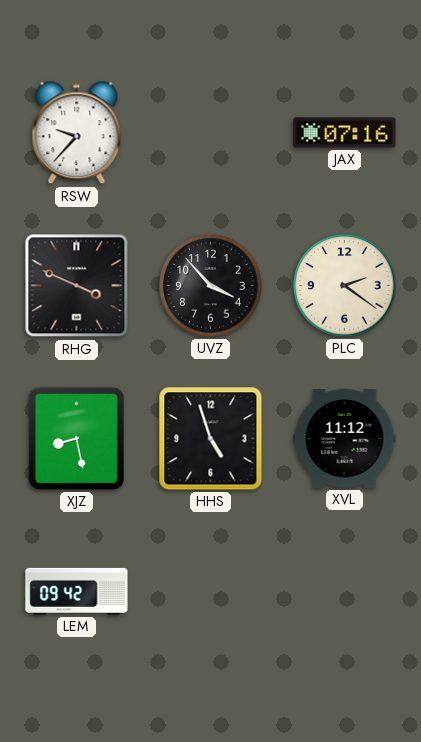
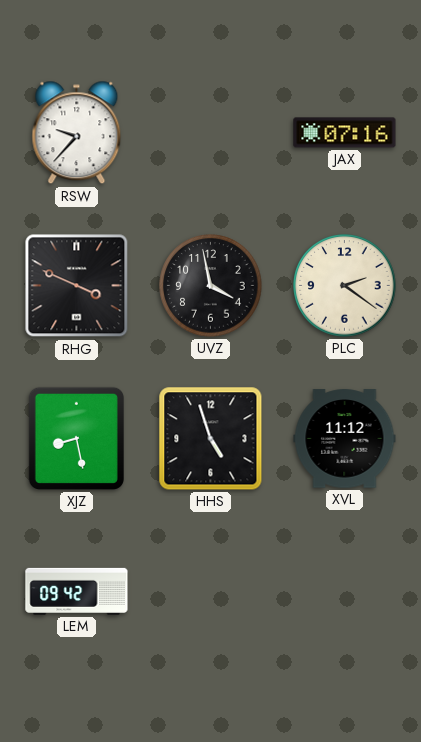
UVZ: 3:53 -> 3:58
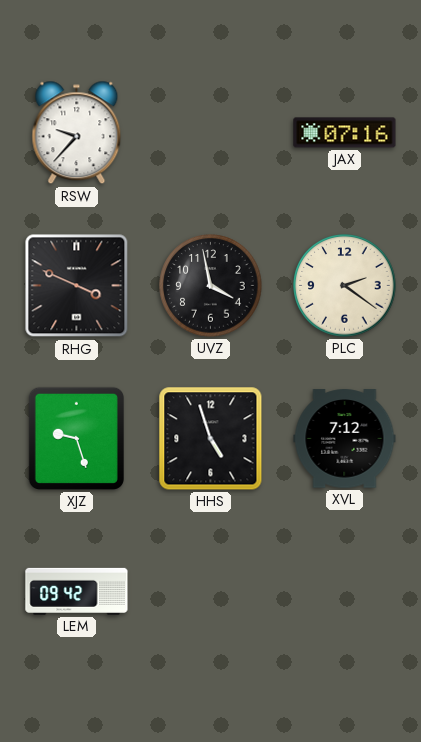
XJZ: 8:28 -> 9:27
XVL: 11:12 -> 7:12
